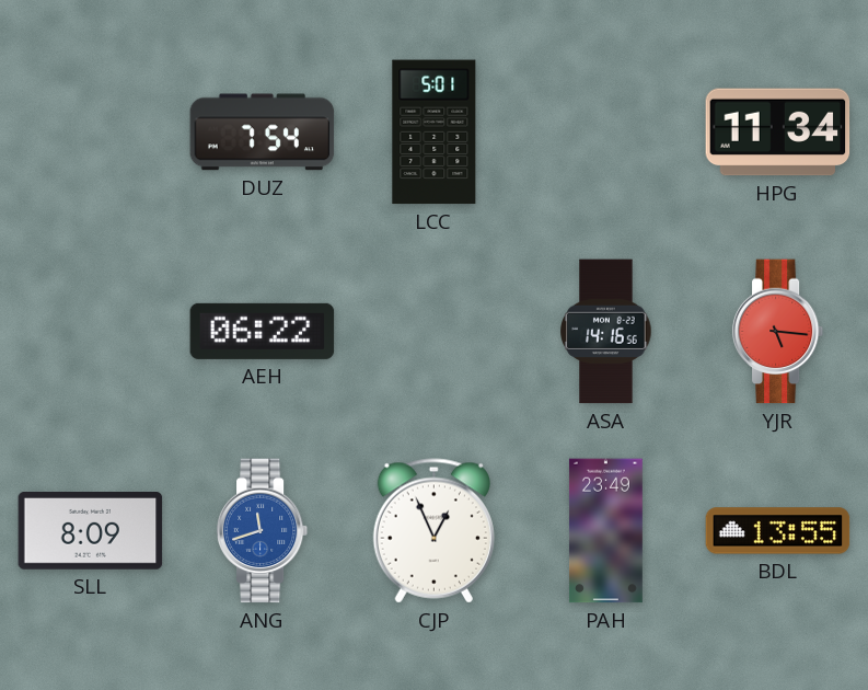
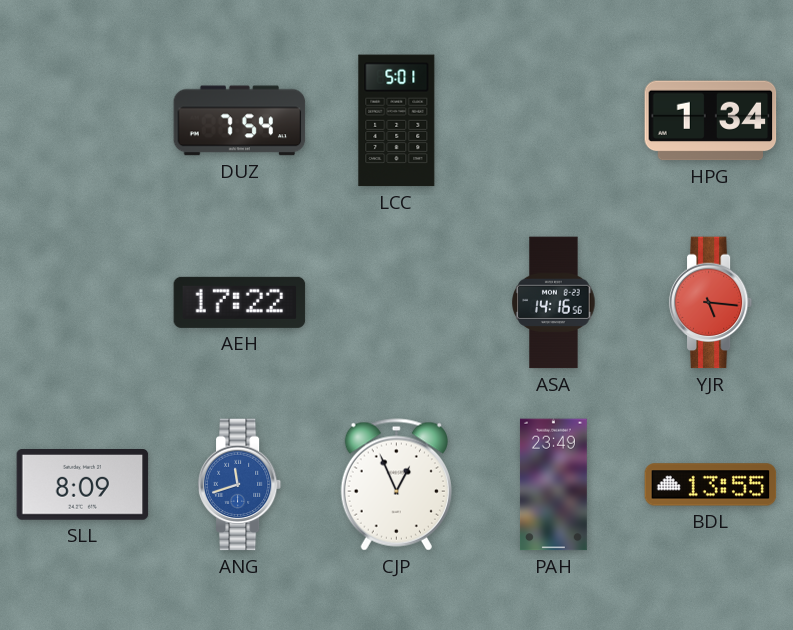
HPG: 11:34 -> 1:34
AEH: 06:22 -> 17:22
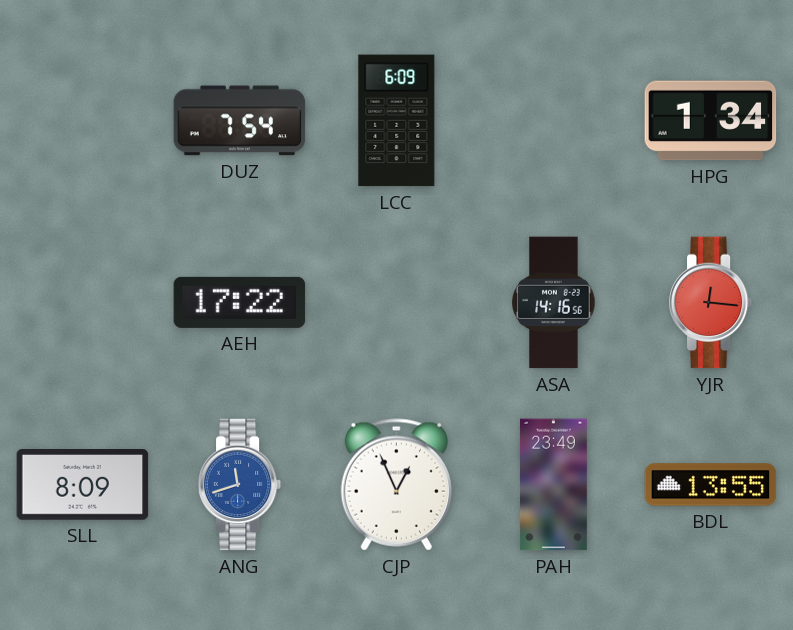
LCC: 5:01 -> 6:09
YJR: 5:16 -> 12:16
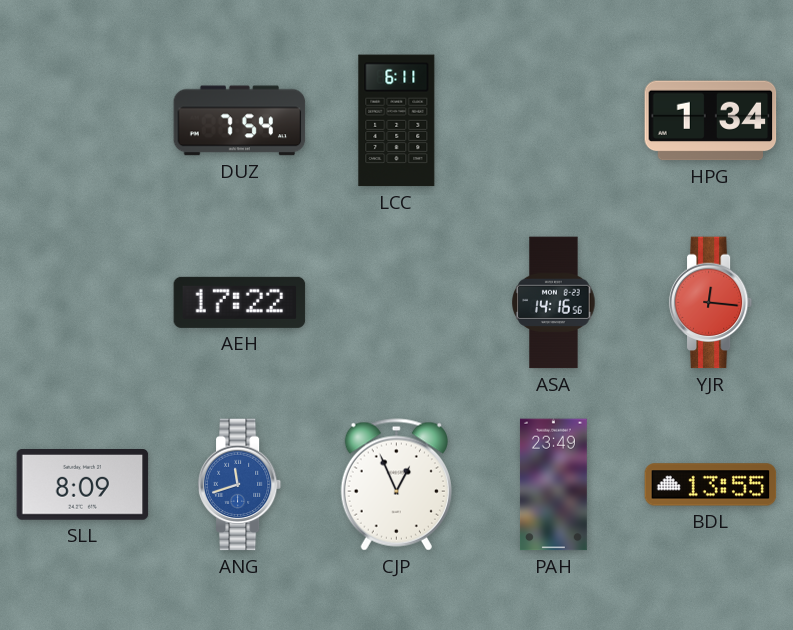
LCC: 6:09 -> 6:11
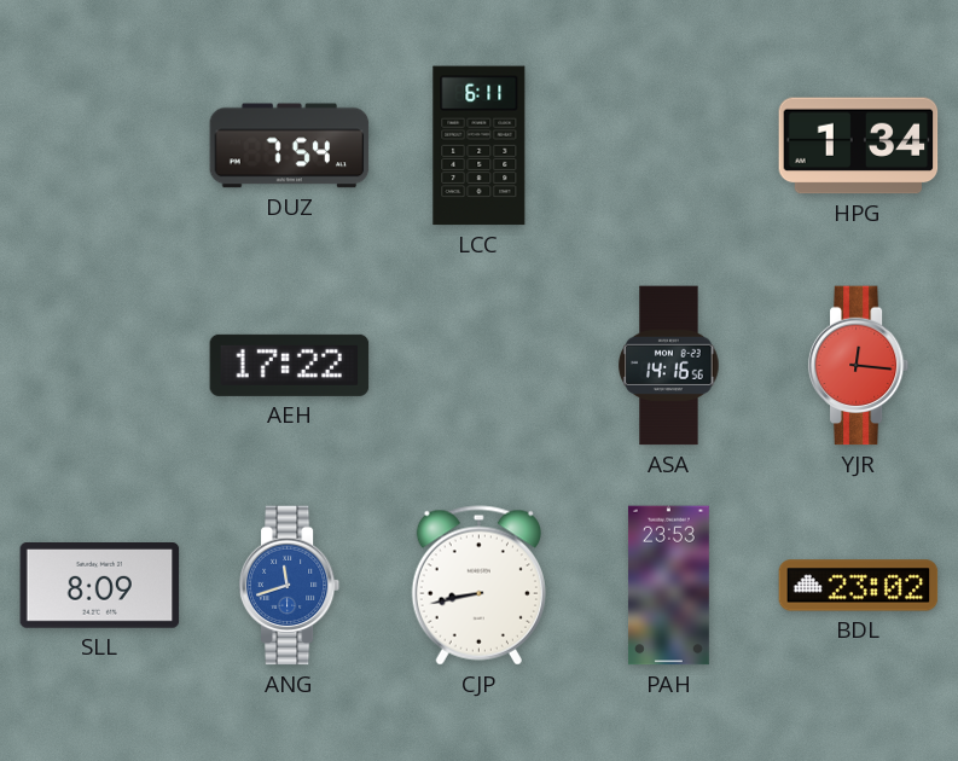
CJP: 12:56 -> 8:43
PAH: 23:49 -> 23:53
BDL: 13:55 -> 23:02
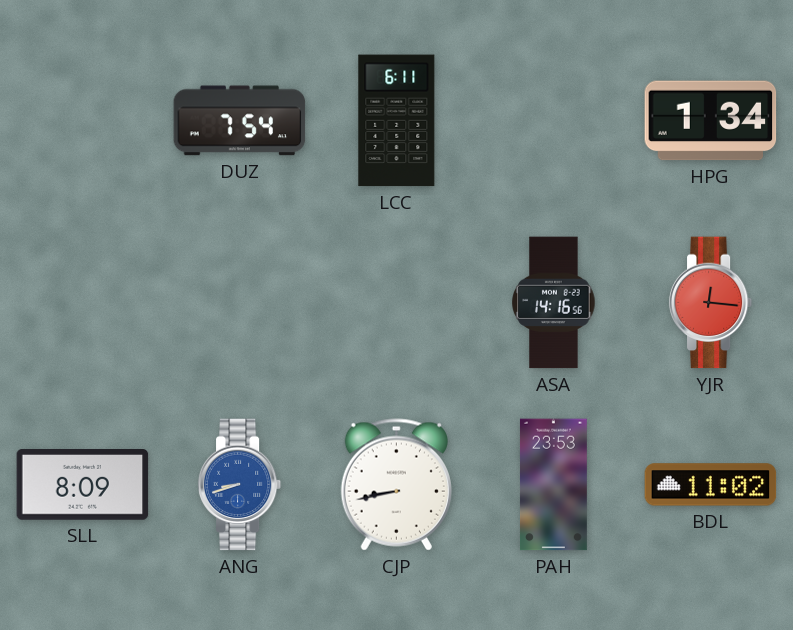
AEH: 17:22 -> none
ANG: 11:42 -> 8:42
BDL: 23:02 -> 11:02
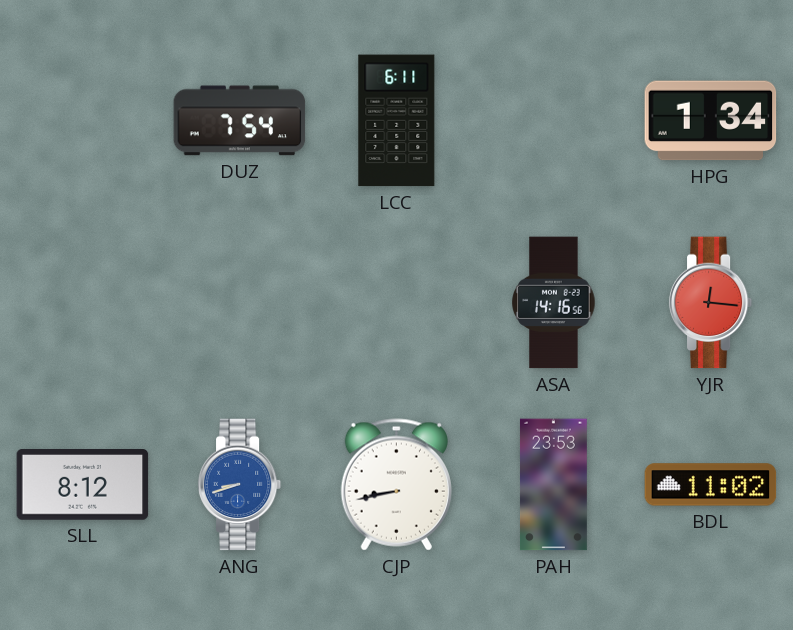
SLL: 8:09 -> 8:12
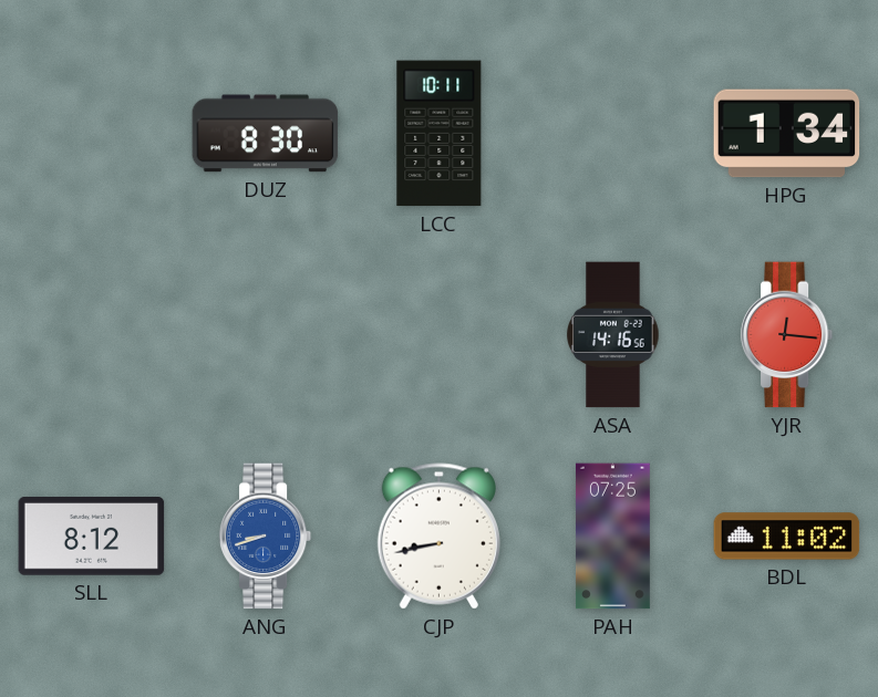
DUZ: 7:54 -> 8:30
LCC: 6:11 -> 10:11
PAH: 23:53 -> 07:25
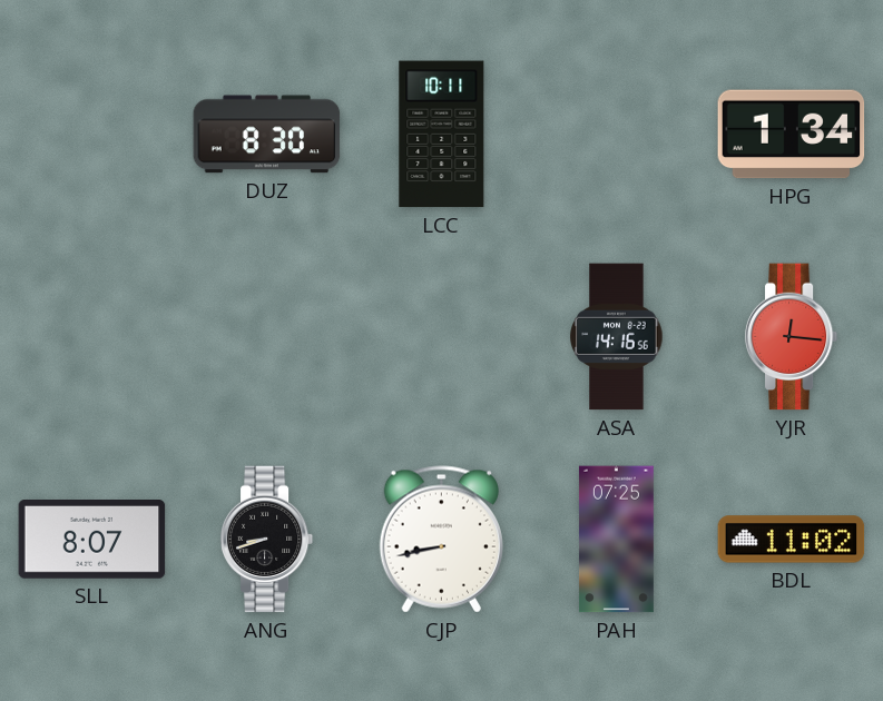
SLL: 8:12 -> 8:07
ANG dial: blue -> black
